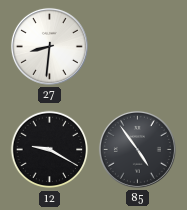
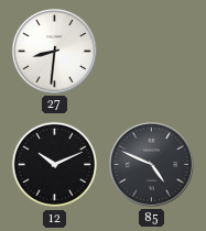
12: 9:20 -> 10:11
85: 4:54 -> 4:49
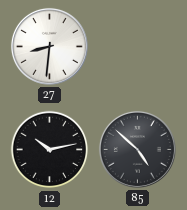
12: 10:11 -> 10:13
85: 4:49 -> 4:52
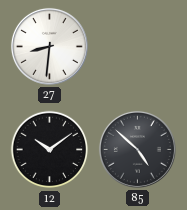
12: 10:13 -> 10:09
